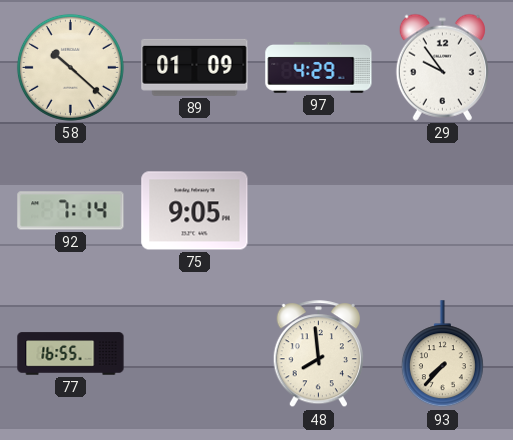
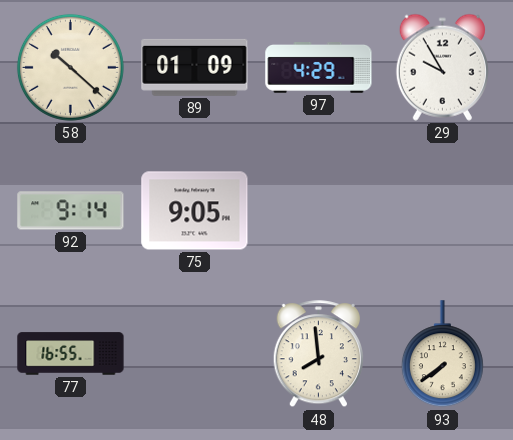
29: 9:54 -> 9:55
92: 7:14 -> 9:14
93: 7:37 -> 7:39
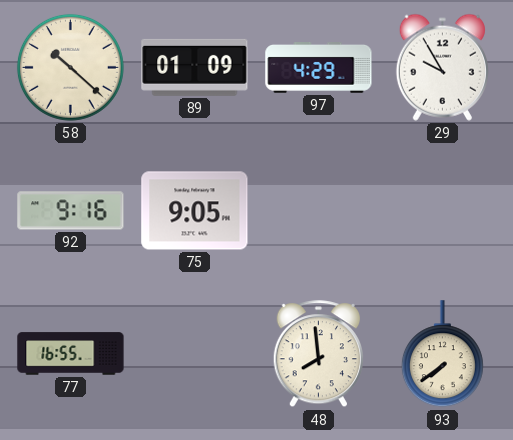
92: 9:14 -> 9:16
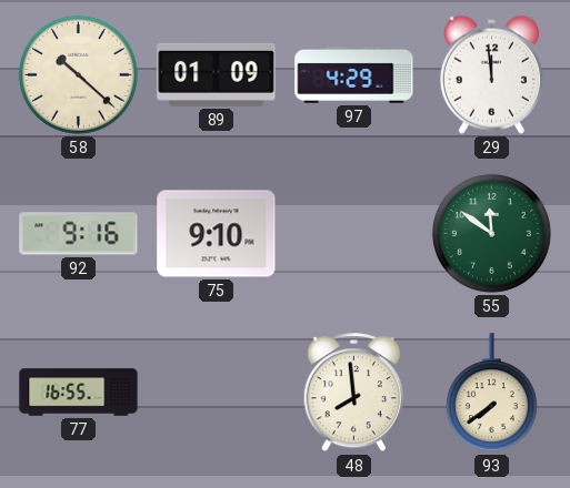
29: 9:55 -> 11:59
75: 9:05 -> 9:10
55: none -> 11:51
